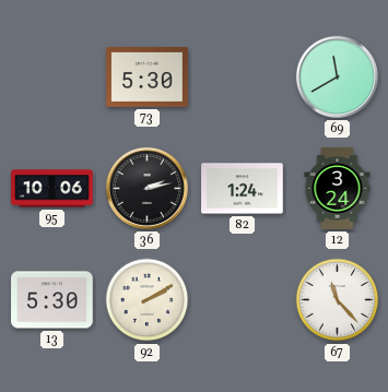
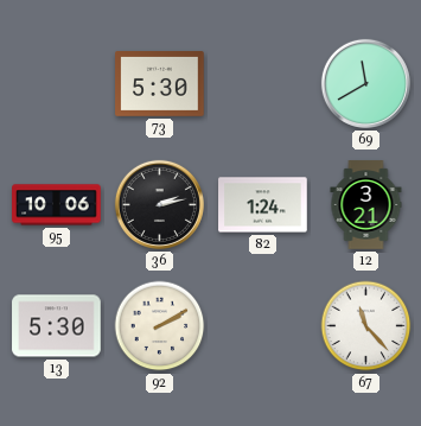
12: 3:24 -> 3:21
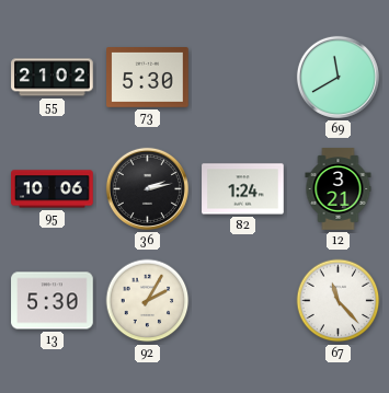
55: none -> 21:02
92: 2:10 -> 2:05
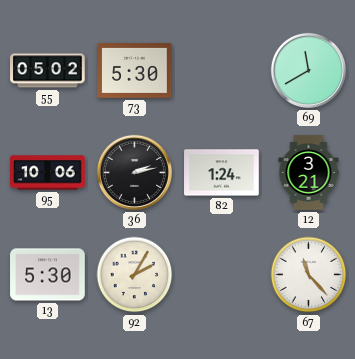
55: 21:02 -> 05:02
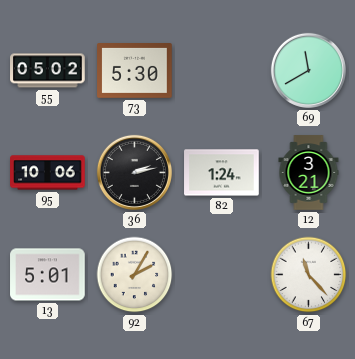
13: 5:30 -> 5:01
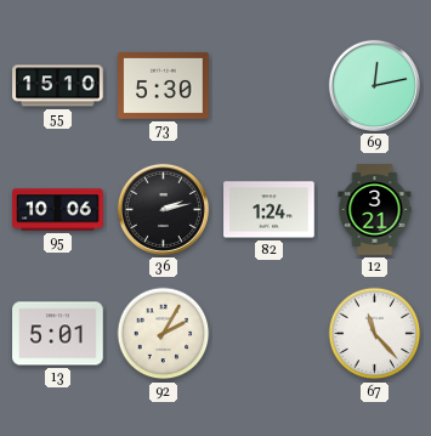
55: 05:02 -> 15:10
69: 11:40 -> 12:13
